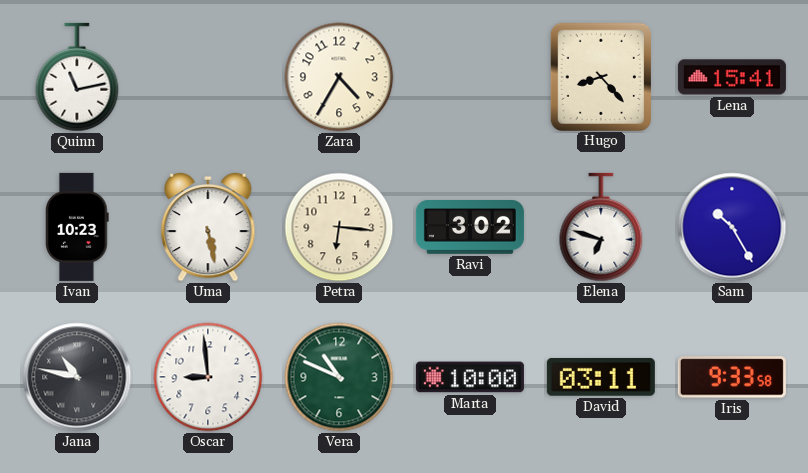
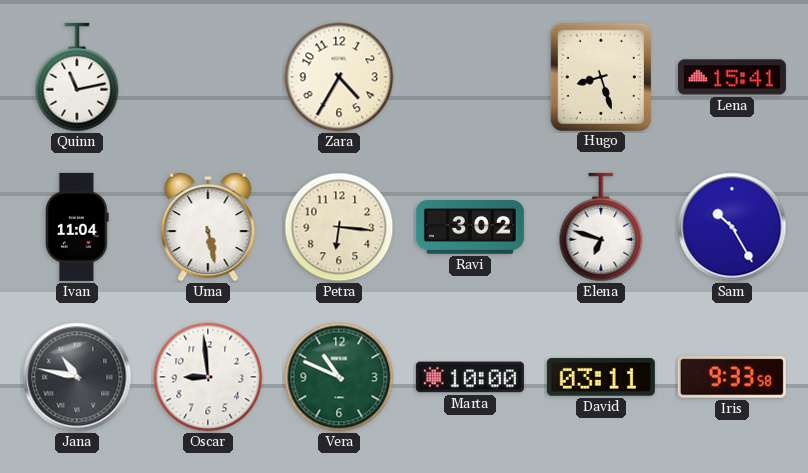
Hugo: 8:23 -> 8:27
Ivan: 10:23 -> 11:04
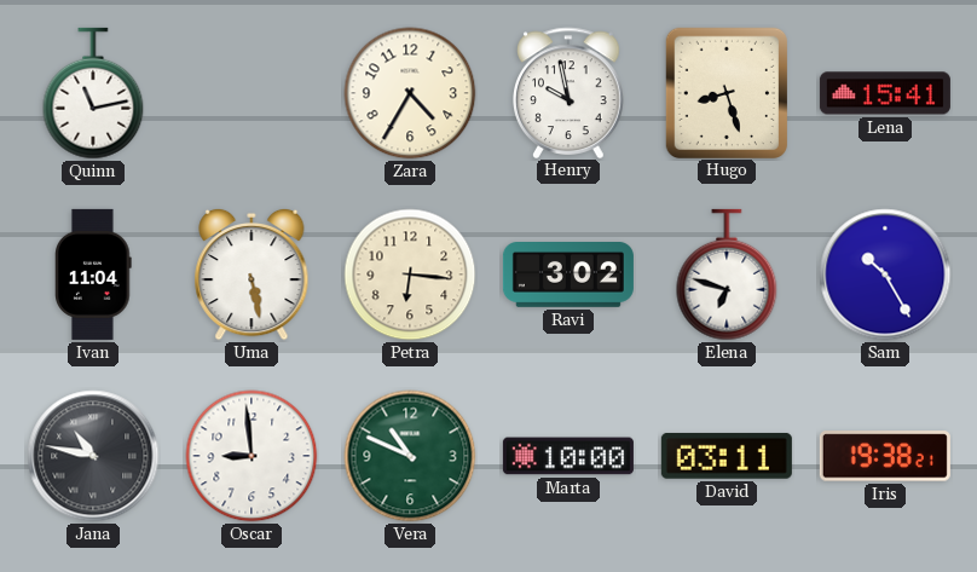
Henry: none -> 9:58
Iris: 9:33 -> 19:38
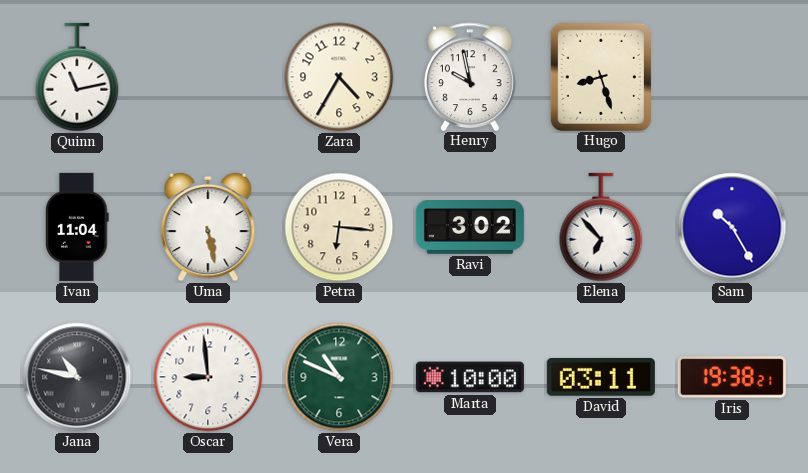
Lena: 15:41 -> none
Elena: 6:48 -> 6:53
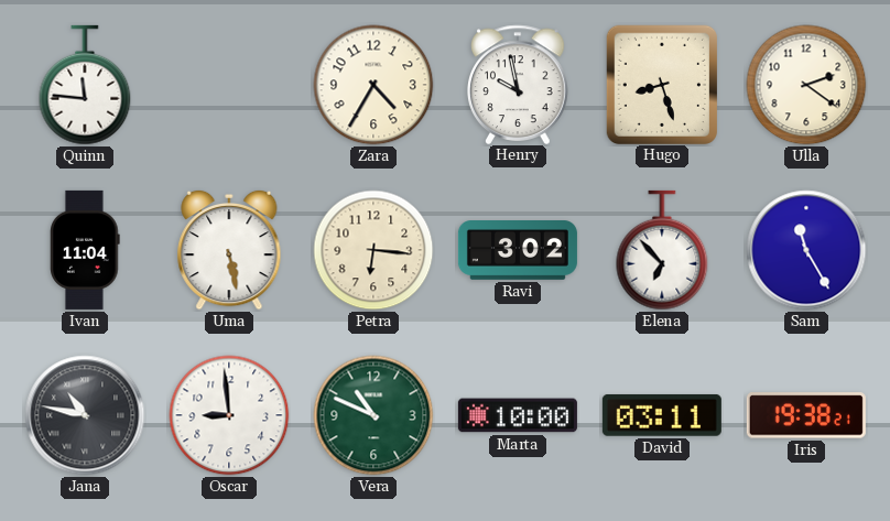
Quinn: 11:13 -> 11:46
Ulla: none -> 2:21
Sam: 10:25 -> 11:25
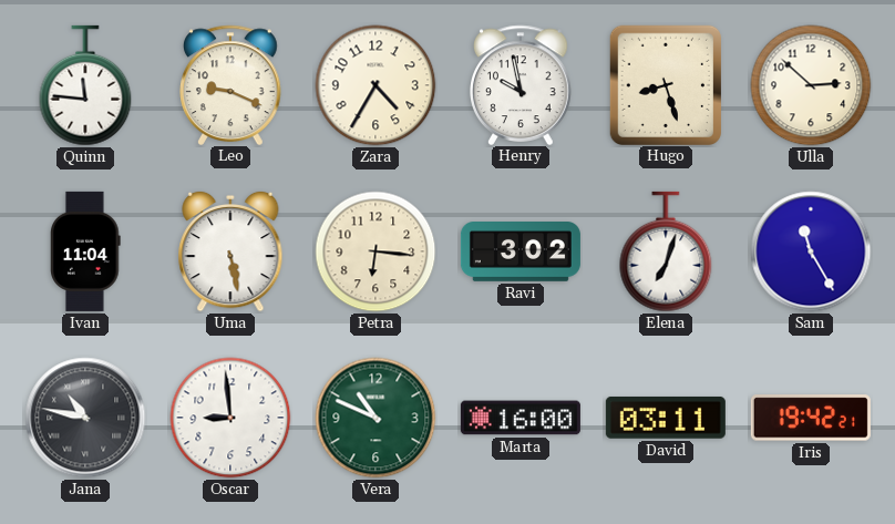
Leo: none -> 9:19
Ulla: 2:21 -> 2:52
Elena: 6:53 -> 7:03
Marta: 10:00 -> 16:00
Iris: 19:38 -> 19:42
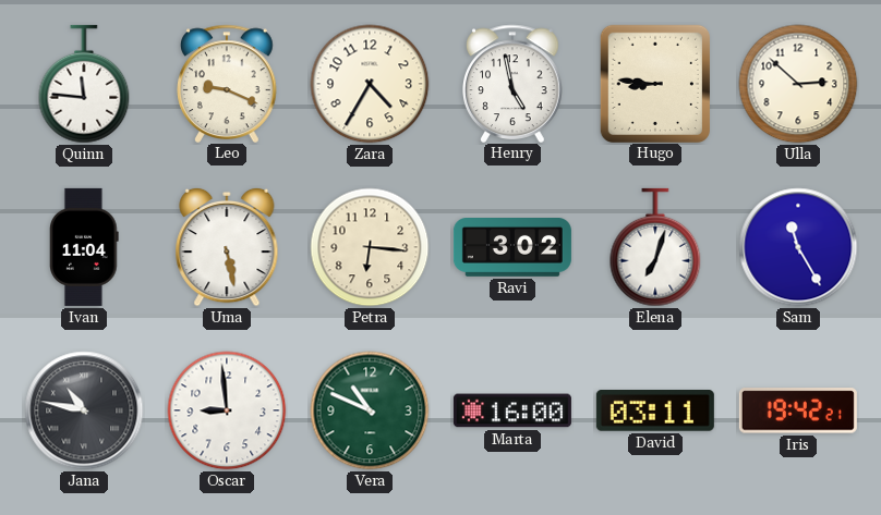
Henry: 9:58 -> 4:58
Hugo: 8:27 -> 8:46
